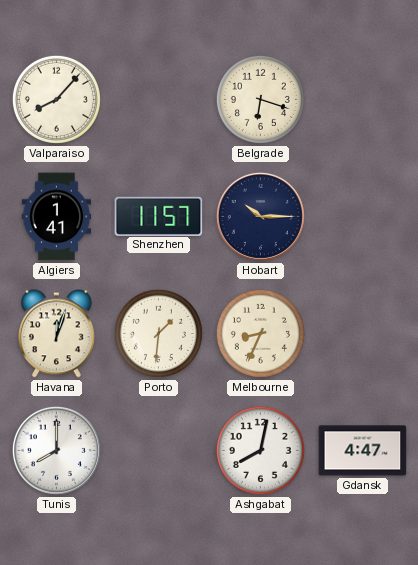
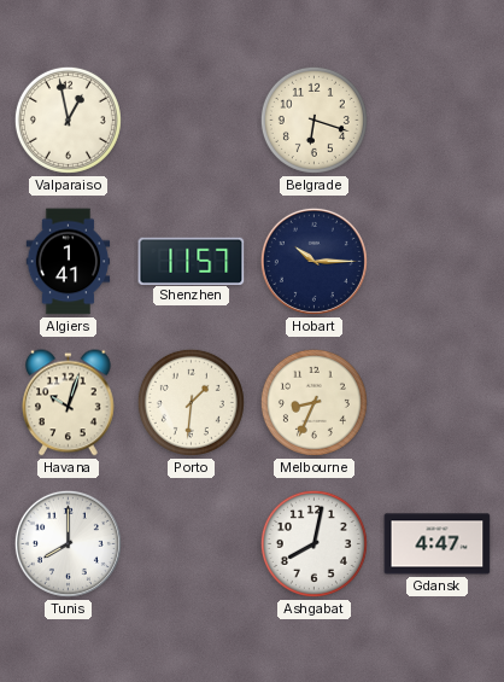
Valparaiso: 8:07 -> 12:58
Havana: 12:03 -> 10:03
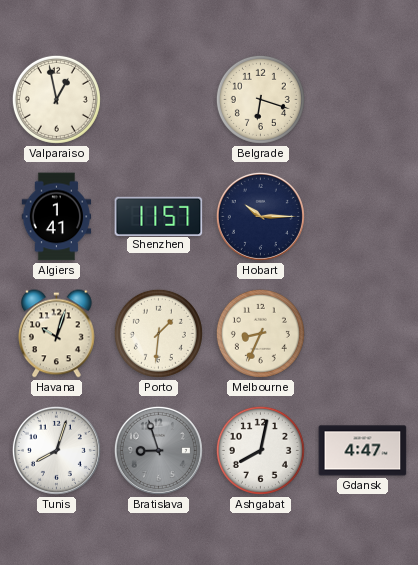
Tunis: 8:00 -> 8:03
Bratislava: none -> 8:57
